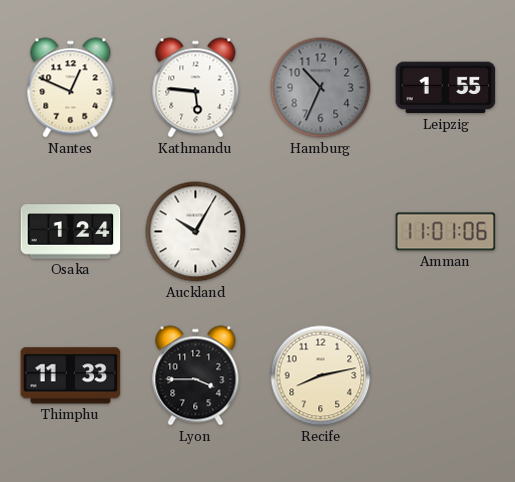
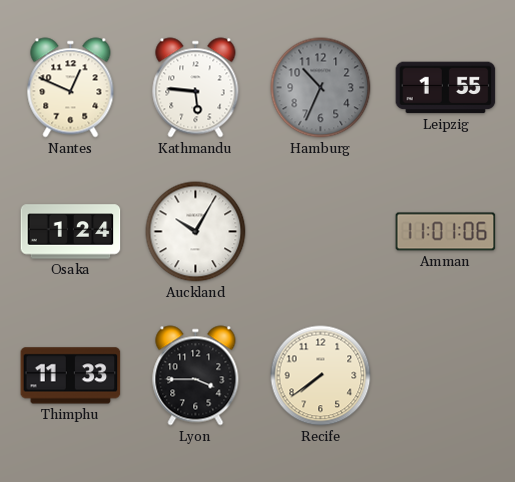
Recife: 8:13 -> 7:39
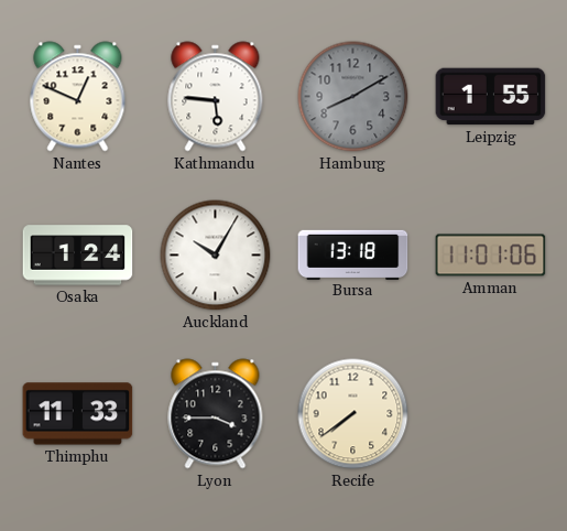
Hamburg: 10:34 -> 8:10
Bursa: none -> 13:18
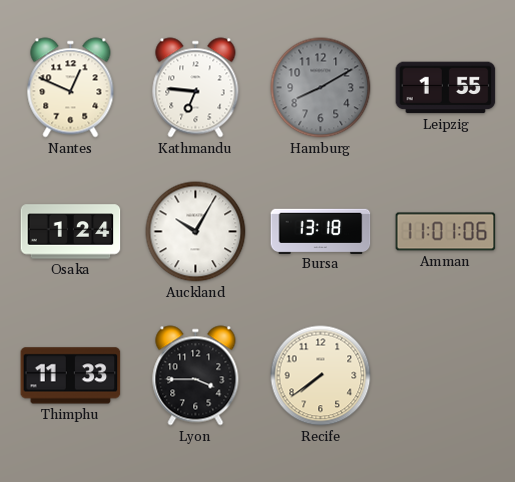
Kathmandu: 5:46 -> 6:46
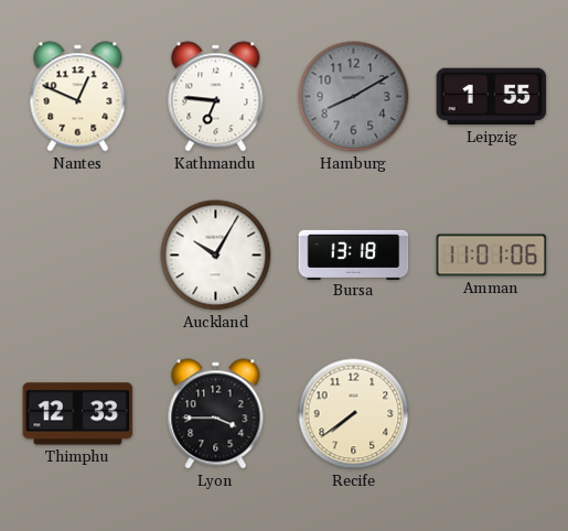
Osaka: 1:24 -> none
Thimphu: 11:33 -> 12:33
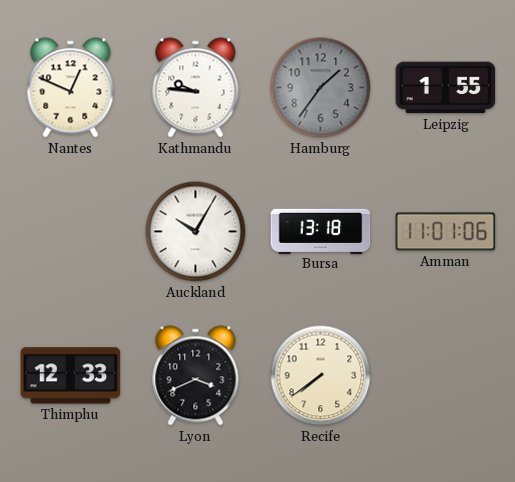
Kathmandu: 6:46 -> 9:46
Hamburg: 8:10 -> 1:36
Lyon: 3:45 -> 3:41
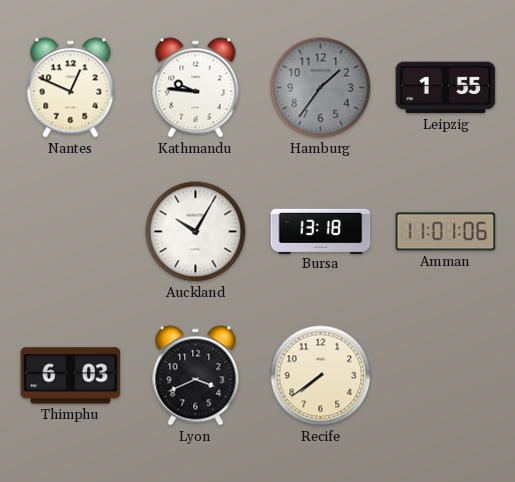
Thimphu: 12:33 -> 6:03
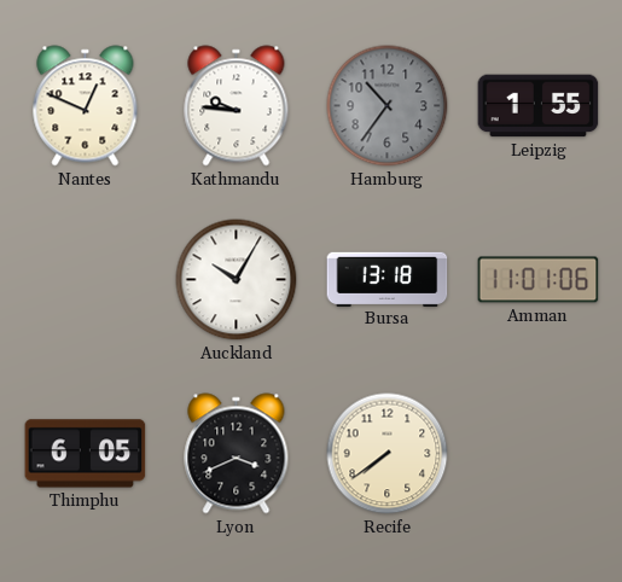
Hamburg: 1:36 -> 10:36
Thimphu: 6:03 -> 6:05
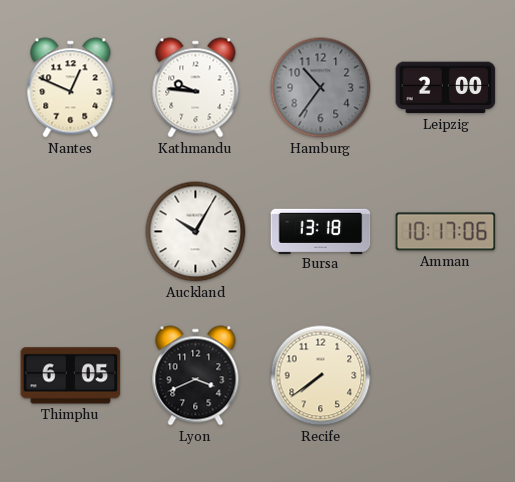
Leipzig: 1:55 -> 2:00
Amman: 11:01 -> 10:17
